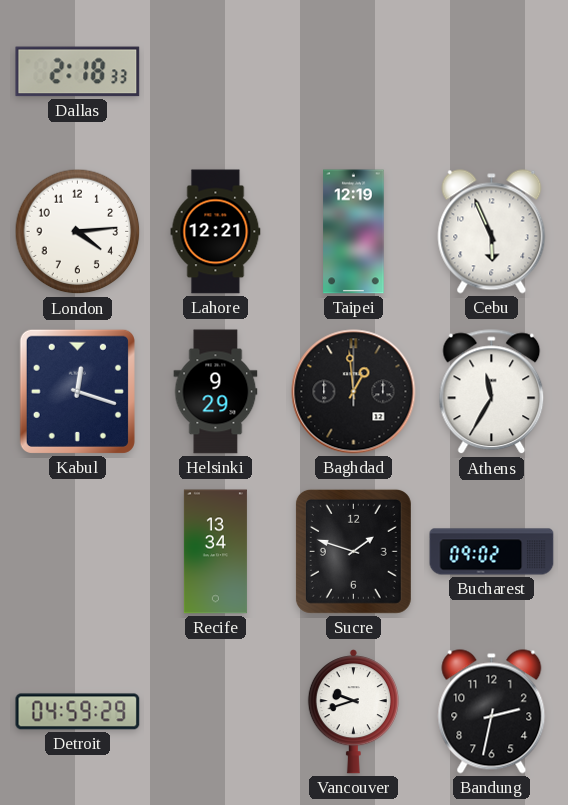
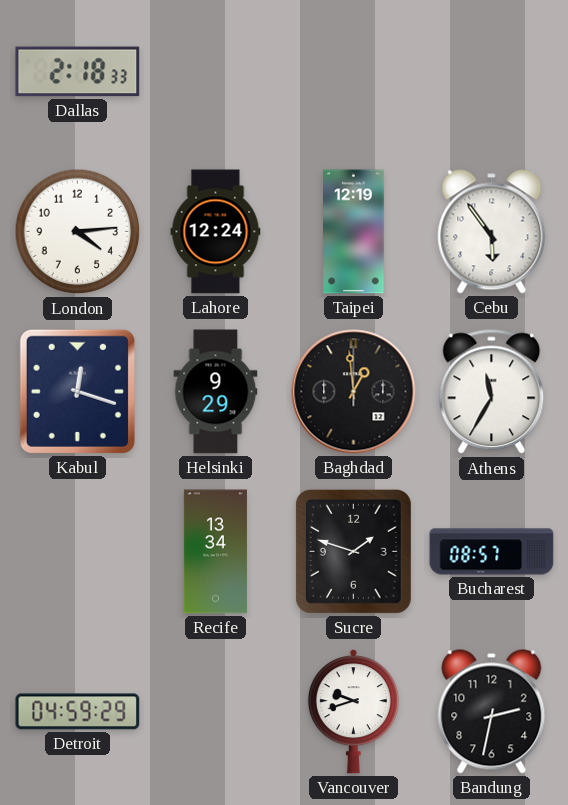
Lahore: 12:21 -> 12:24
Cebu: 5:56 -> 5:54
Bucharest: 09:02 -> 08:57
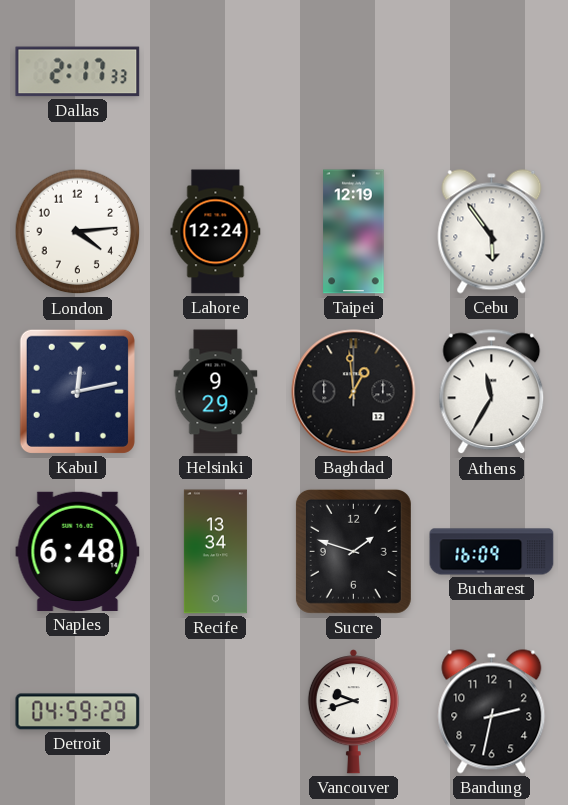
Dallas: 2:18 -> 2:17
Kabul: 12:18 -> 12:13
Naples: none -> 6:48
Bucharest: 08:57 -> 16:09
